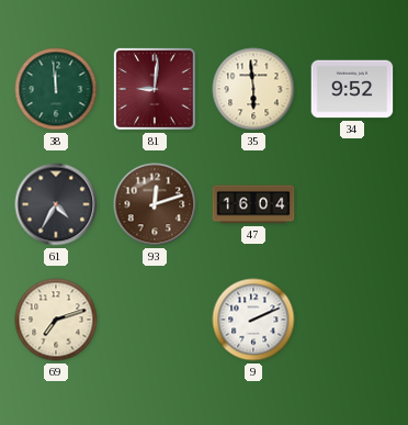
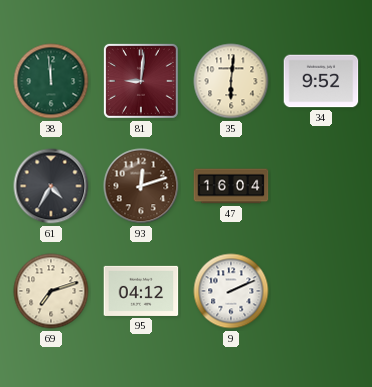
35: 5:59 -> 6:01
95: none -> 04:12
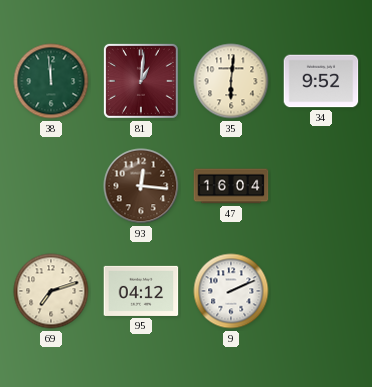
81: 9:01 -> 1:01
61: 4:35 -> none
93: 12:12 -> 12:16
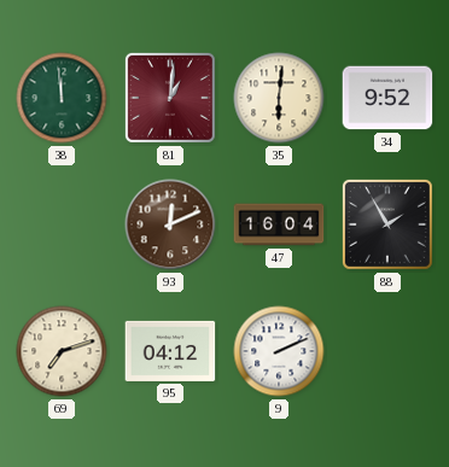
93: 12:16 -> 12:11
88: none -> 1:55
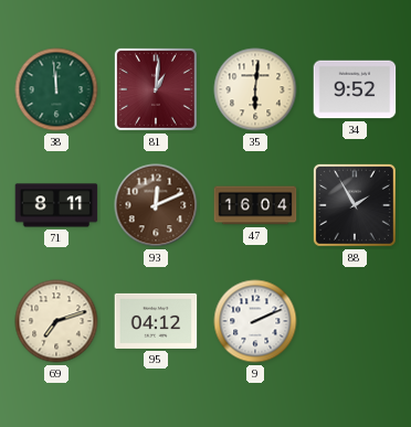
71: none -> 8:11
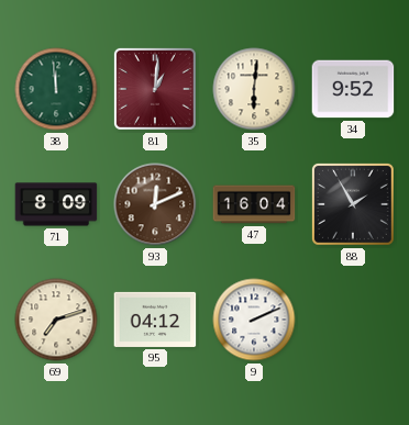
71: 8:11 -> 8:09
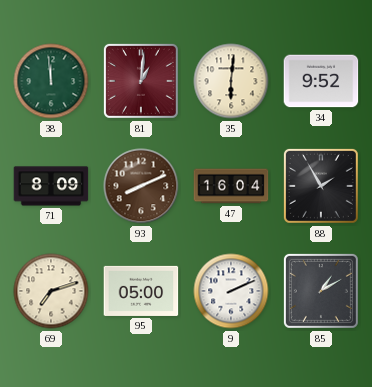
93: 12:11 -> 8:11
95: 04:12 -> 05:00
85: none -> 1:10
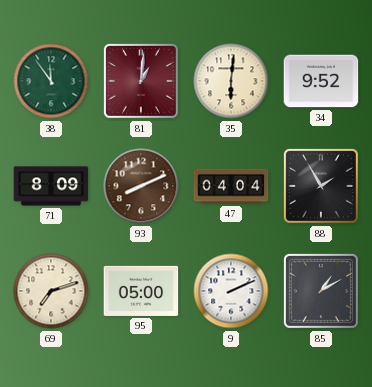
38: 11:59 -> 11:54
47: 16:04 -> 04:04
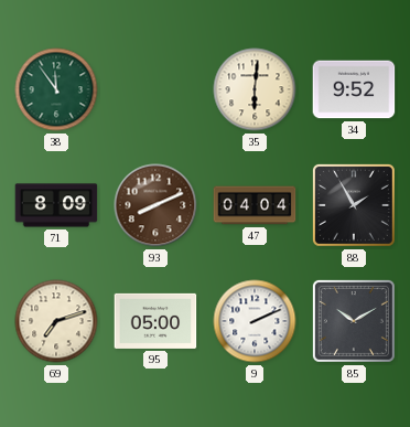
81: 1:01 -> none
85: 1:10 -> 10:10
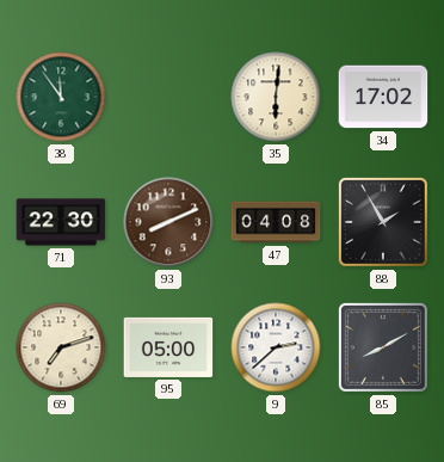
34: 9:52 -> 17:02
71: 8:09 -> 22:30
47: 04:04 -> 04:08
9: 2:11 -> 2:38
85: 10:10 -> 8:10
